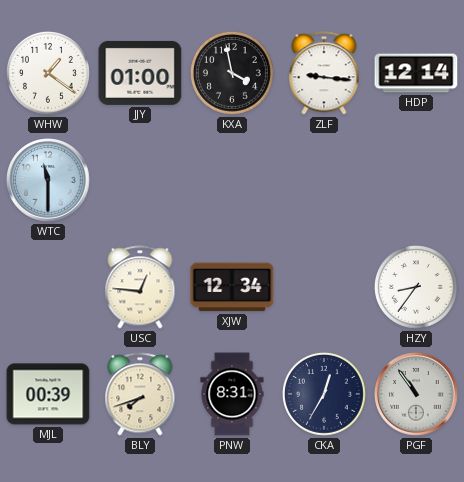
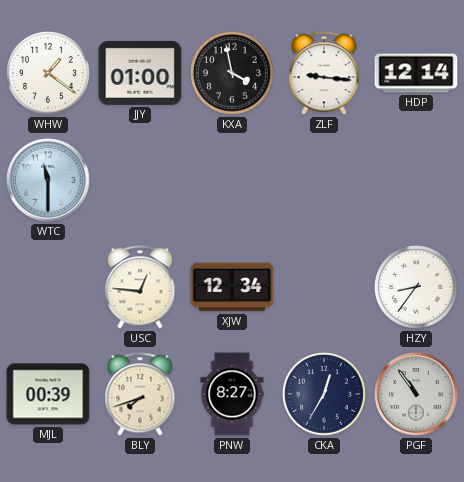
PNW: 8:31 -> 8:27
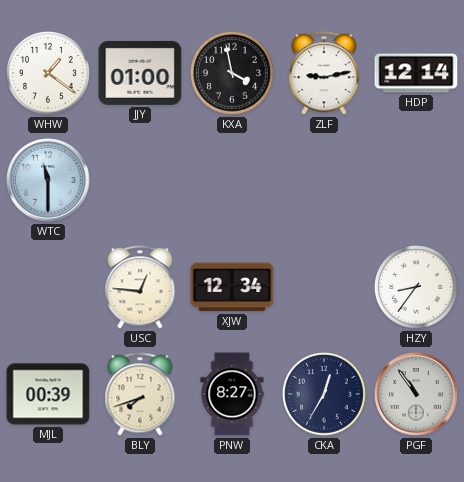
ZLF: 9:16 -> 9:13
